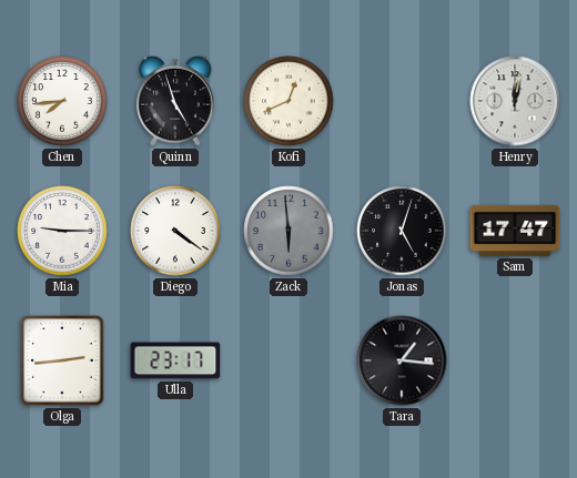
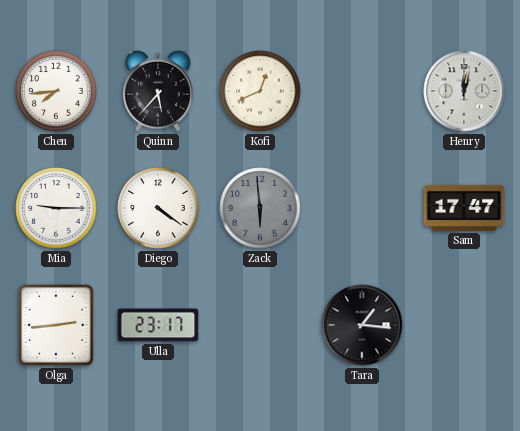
Quinn: 4:57 -> 5:37
Jonas: 5:03 -> none
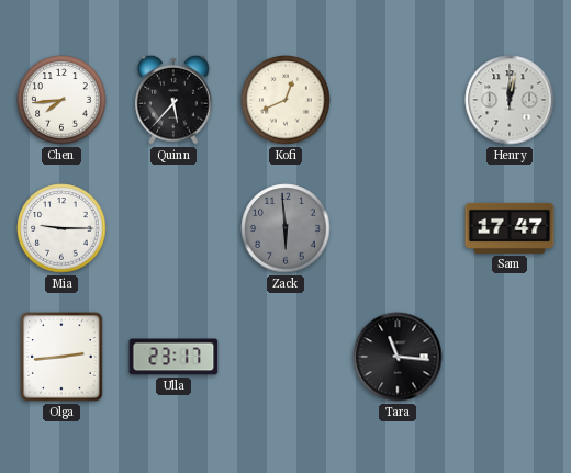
Diego: 4:21 -> none
Tara: 1:16 -> 11:16
